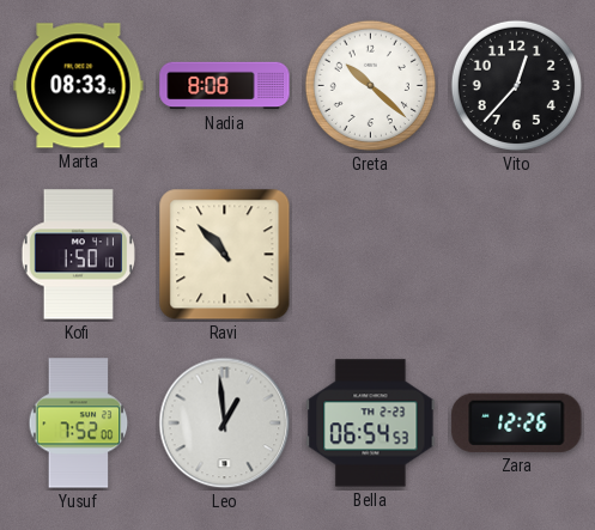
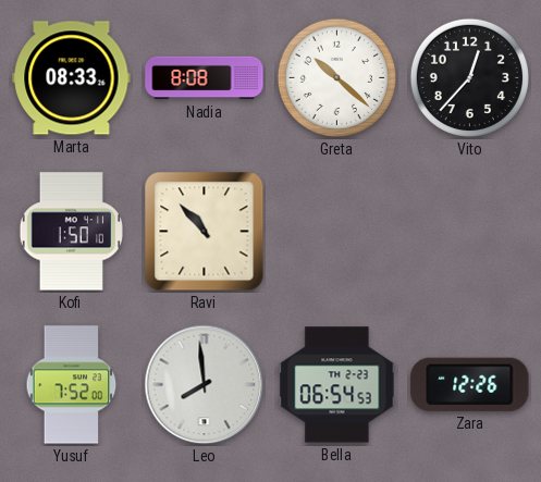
Leo: 12:59 -> 7:59
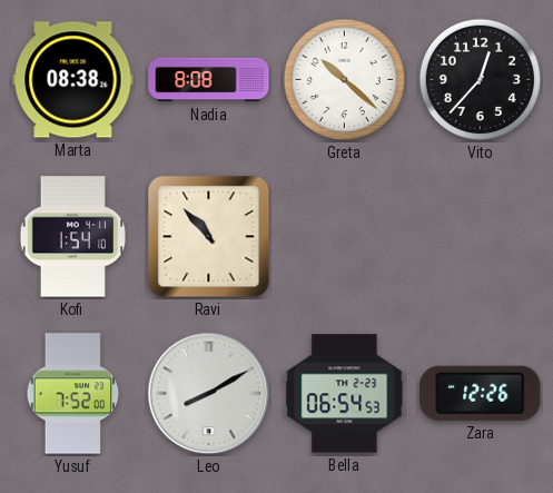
Marta: 08:33 -> 08:38
Kofi: 1:50 -> 1:54
Leo: 7:59 -> 8:10
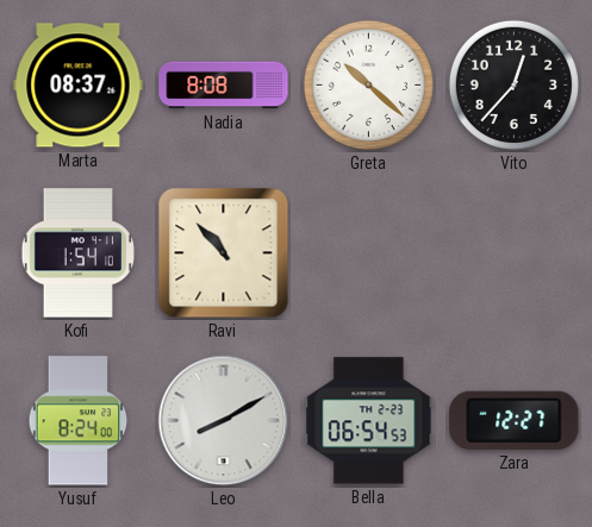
Marta: 08:38 -> 08:37
Yusuf: 7:52 -> 8:24
Zara: 12:26 -> 12:27
